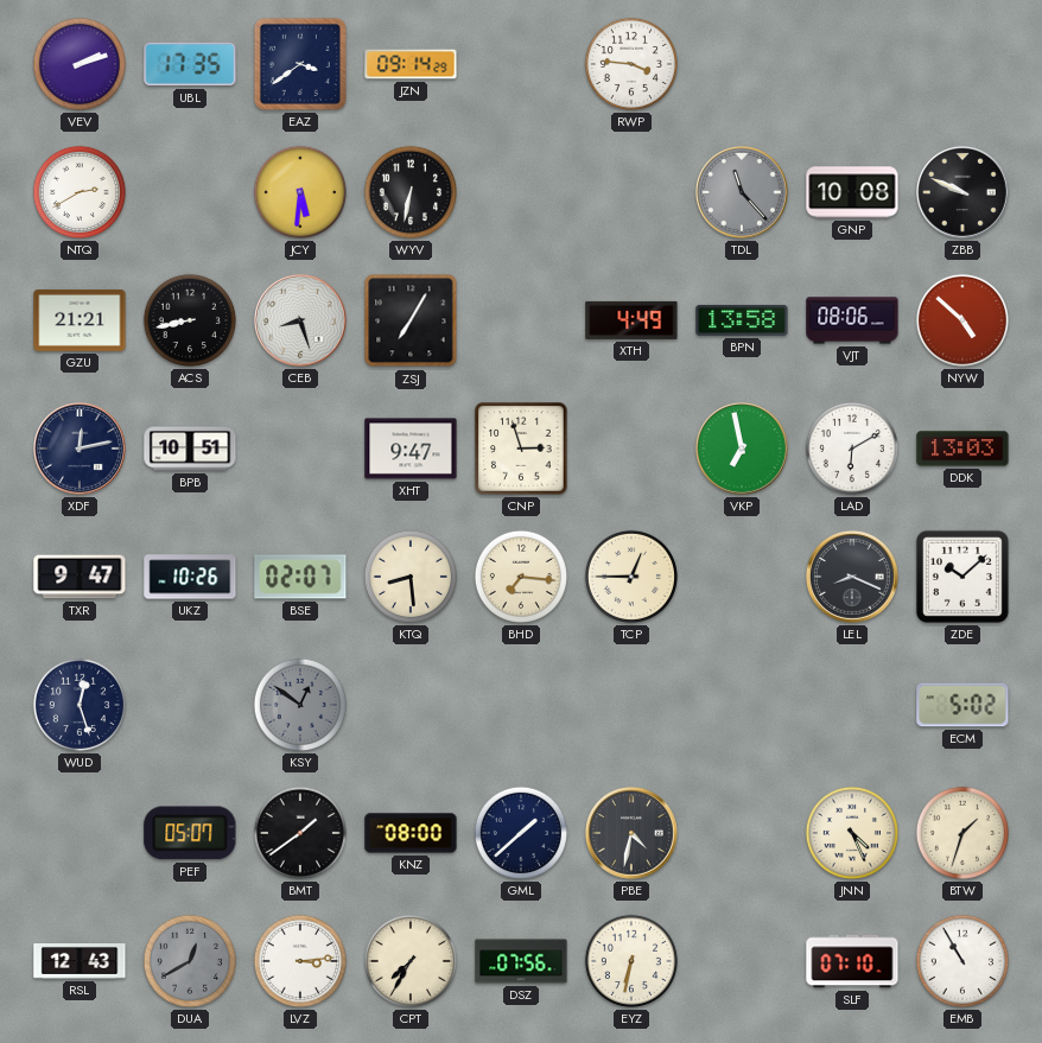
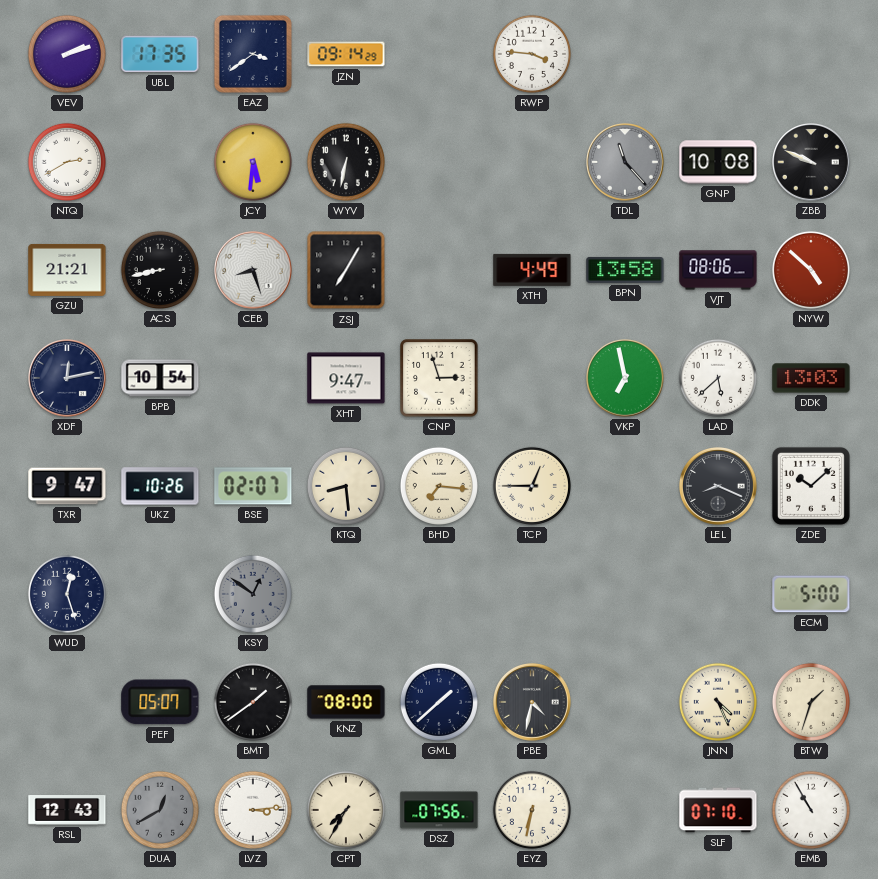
BPB: 10:51 -> 10:54
LAD: 6:10 -> 5:38
ECM: 5:02 -> 5:00
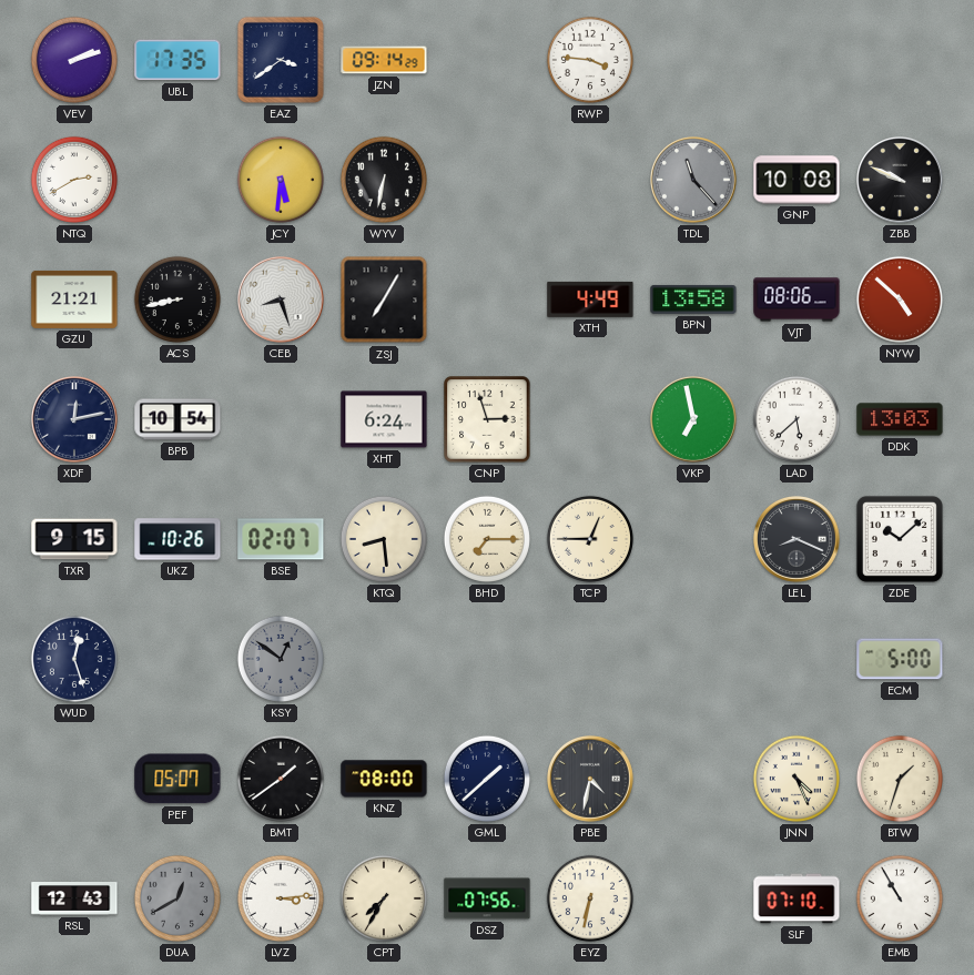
XHT: 9:47 -> 6:24
TXR: 9:47 -> 9:15
BHD: 7:16 -> 7:15
